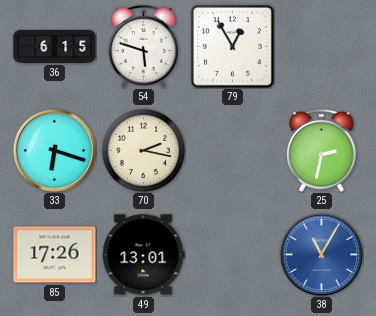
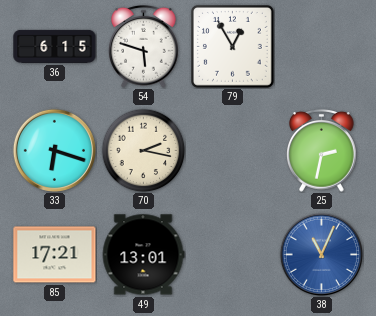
85: 17:26 -> 17:21
38: 11:05 -> 11:04
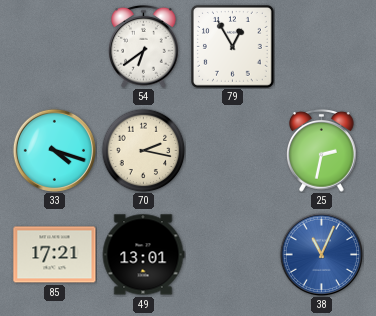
36: 6:15 -> none
54: 5:48 -> 6:39
33: 6:18 -> 4:18
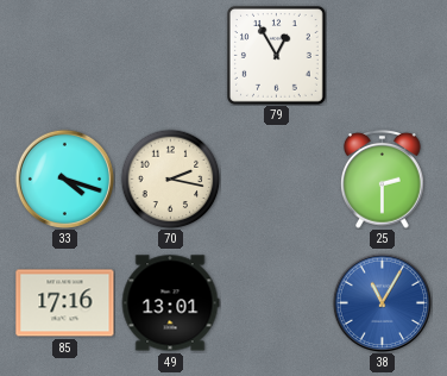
54: 6:39 -> none
25: 2:32 -> 2:30
85: 17:21 -> 17:16
38: 11:04 -> 11:05
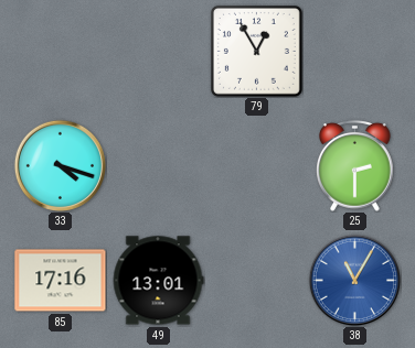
70: 2:17 -> none
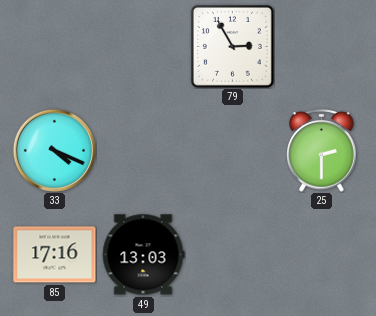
79: 12:55 -> 2:55
33: 4:18 -> 4:19
49: 13:01 -> 13:03
38: 11:05 -> none
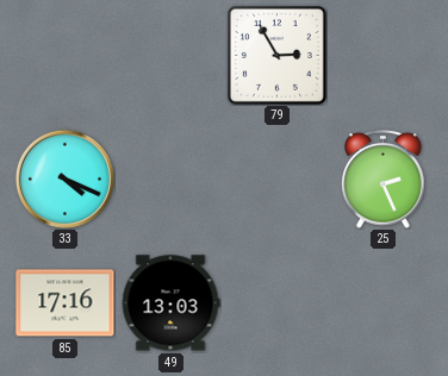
25: 2:30 -> 2:26
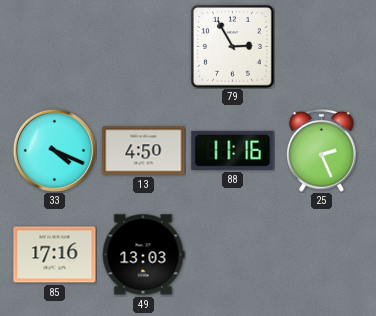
13: none -> 4:50
88: none -> 11:16
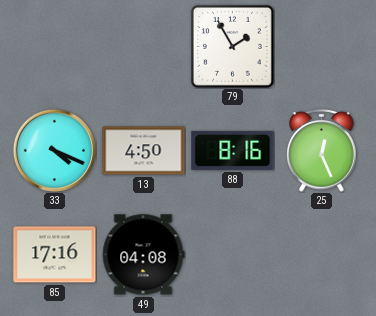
79: 2:55 -> 1:55
88: 11:16 -> 8:16
25: 2:26 -> 12:26
49: 13:03 -> 04:08
